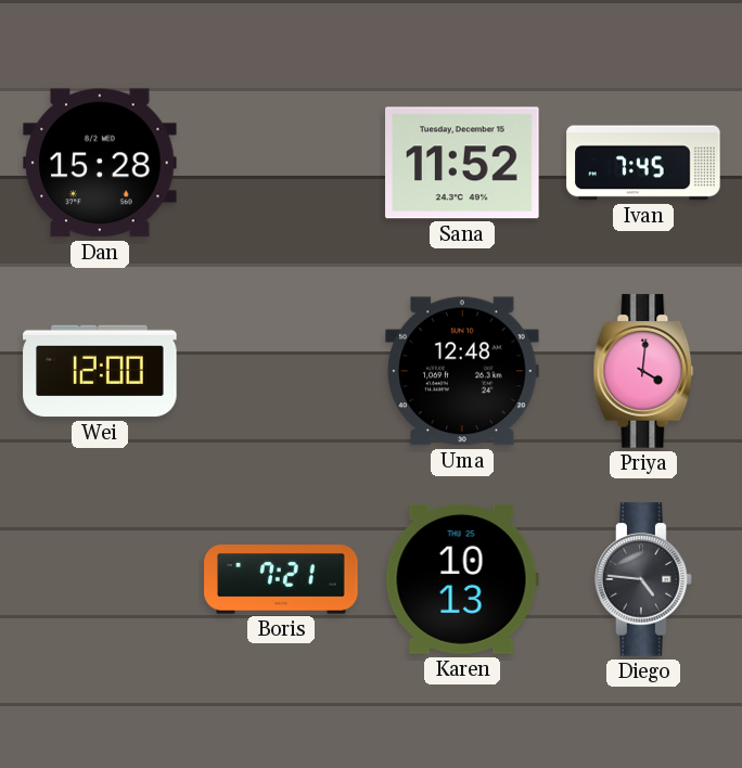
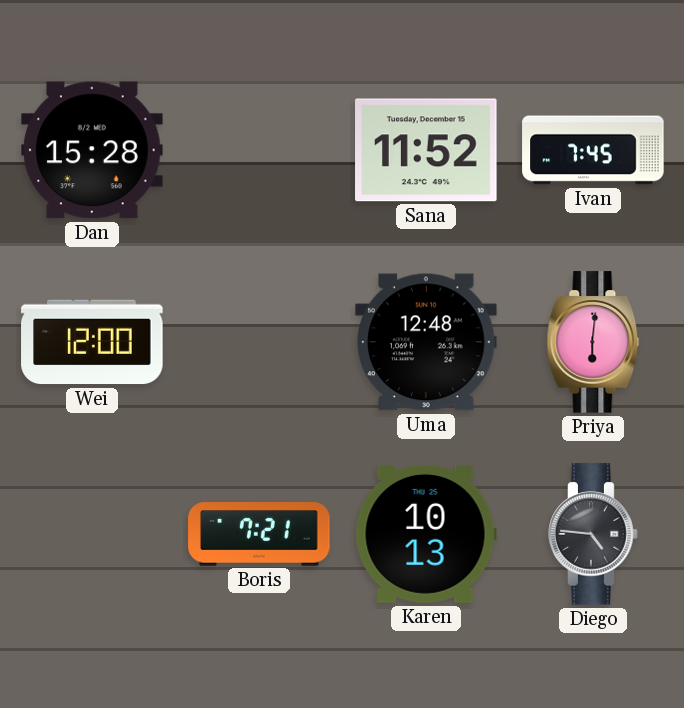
Priya: 4:01 -> 6:01
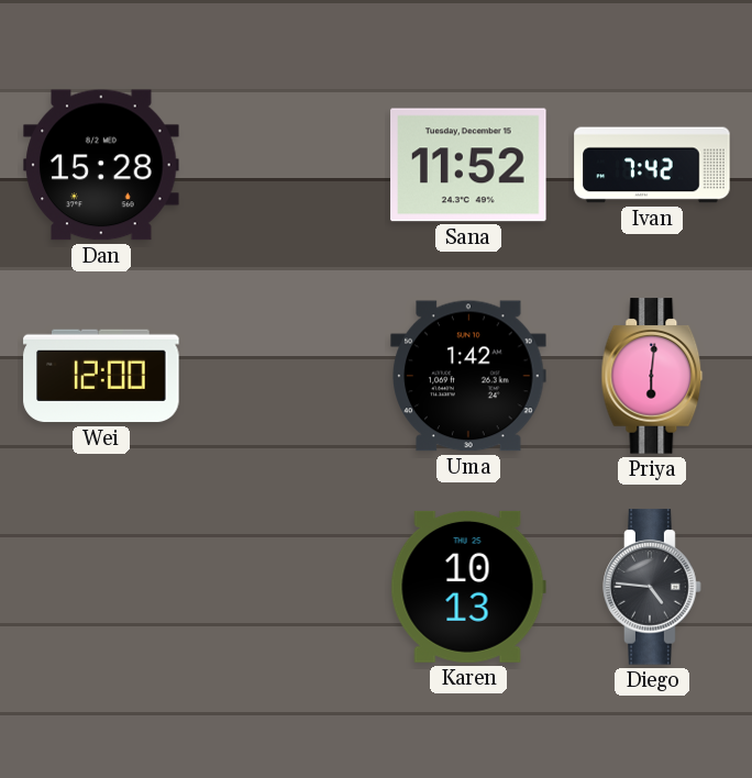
Ivan: 7:45 -> 7:42
Uma: 12:48 -> 1:42
Boris: 7:21 -> none
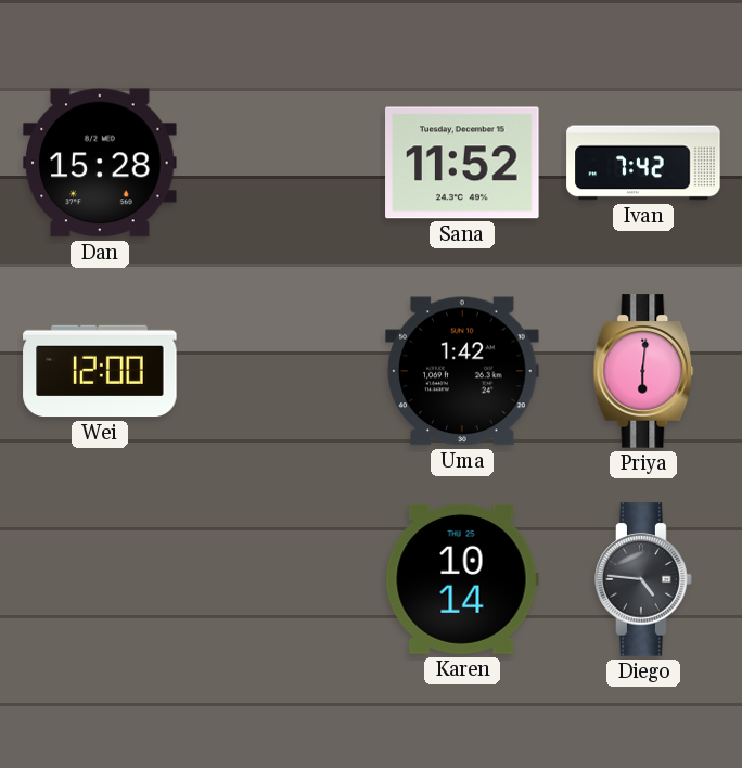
Karen: 10:13 -> 10:14
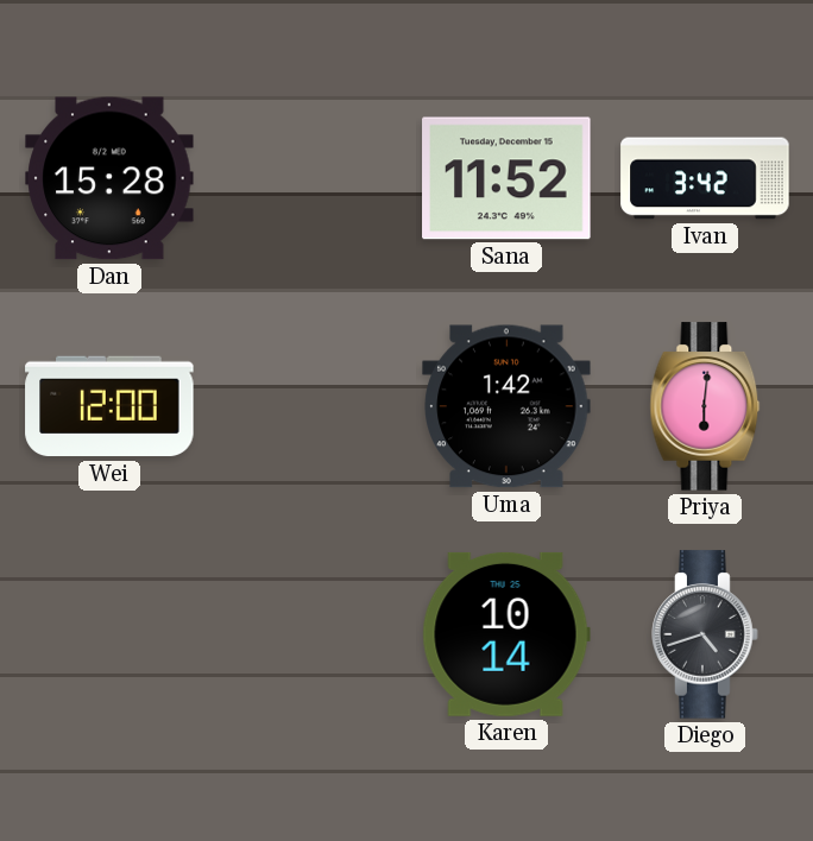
Ivan: 7:42 -> 3:42
Diego: 4:46 -> 4:42
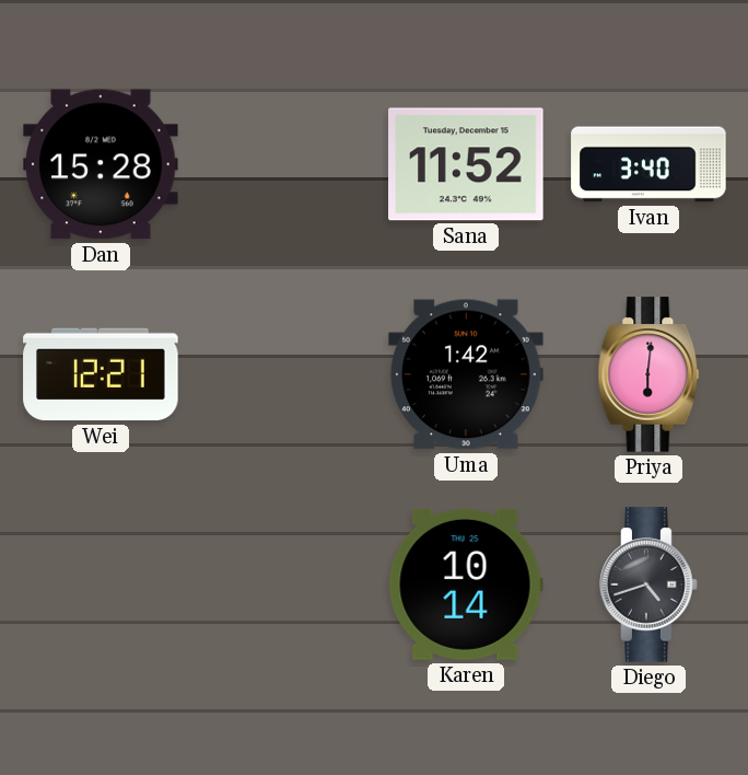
Ivan: 3:42 -> 3:40
Wei: 12:00 -> 12:21
